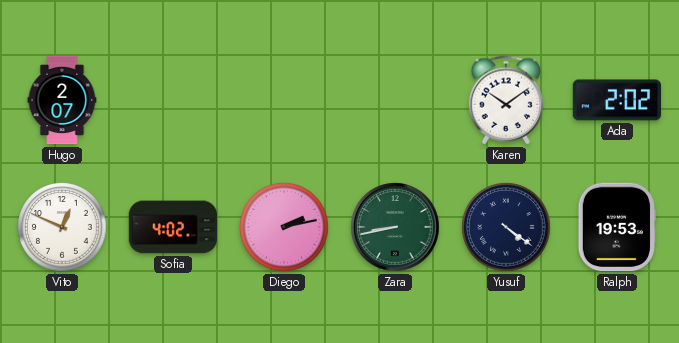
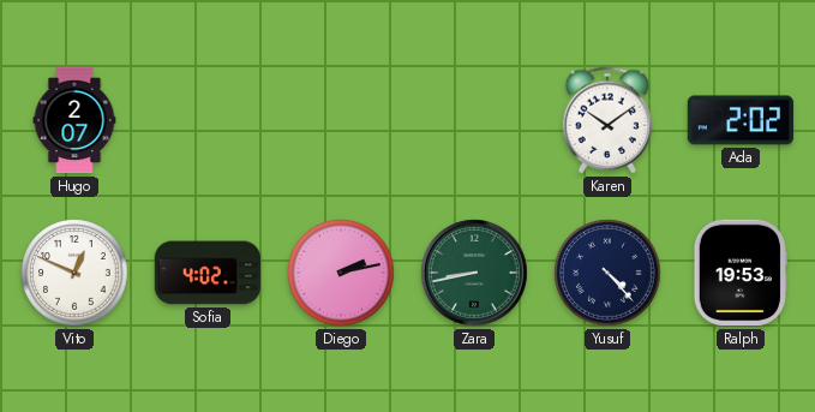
Yusuf: 4:21 -> 4:23
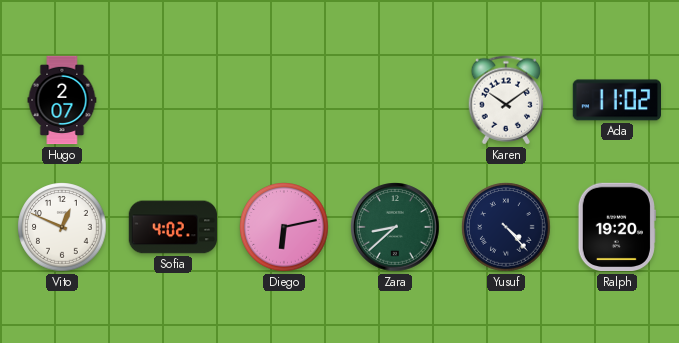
Ada: 2:02 -> 11:02
Diego: 2:13 -> 6:13
Zara: 8:43 -> 8:38
Ralph: 19:53 -> 19:20
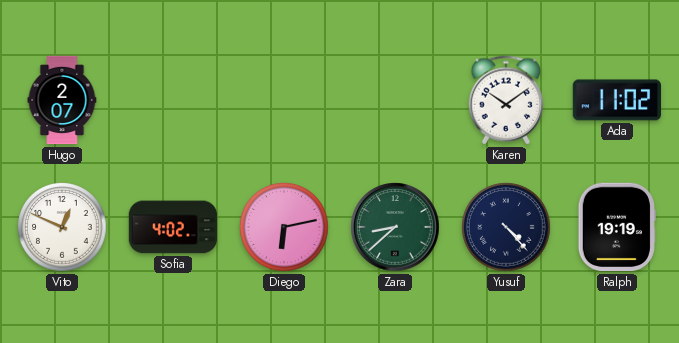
Ralph: 19:20 -> 19:19
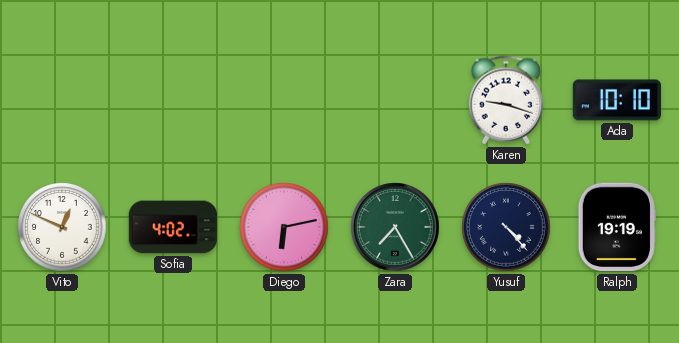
Hugo: 2:07 -> none
Karen: 10:09 -> 9:18
Ada: 11:02 -> 10:10
Zara: 8:38 -> 7:25
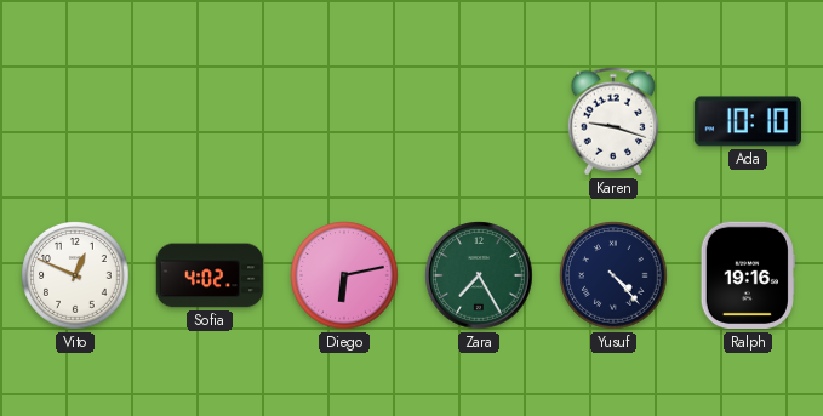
Ralph: 19:19 -> 19:16
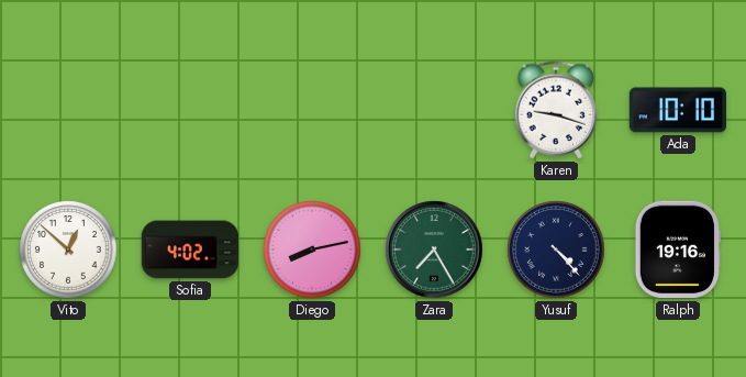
Vito: 12:49 -> 12:52
Diego: 6:13 -> 8:13
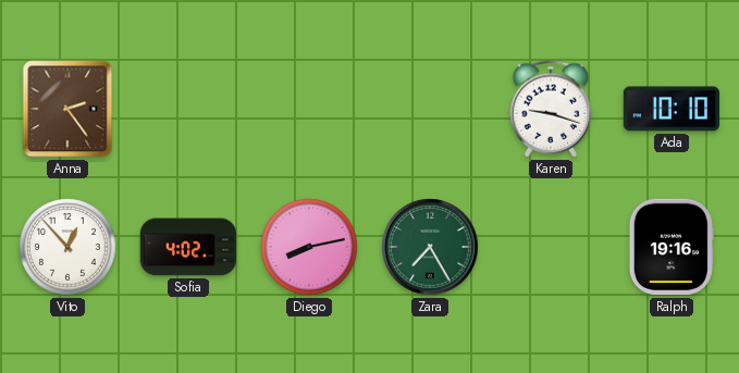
Anna: none -> 2:24
Vito: 12:52 -> 12:53
Yusuf: 4:23 -> none
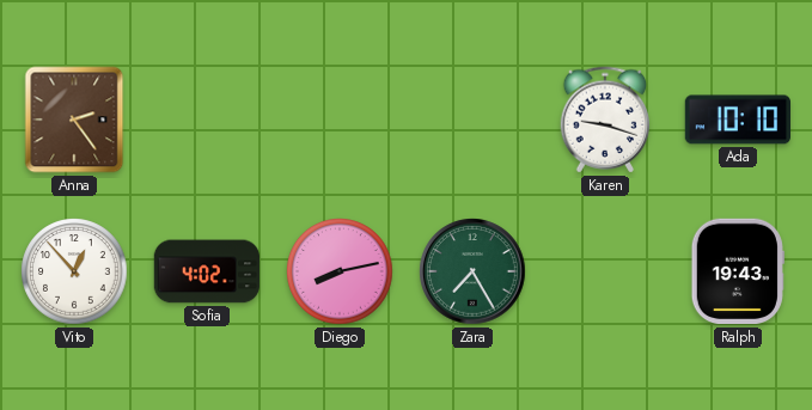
Ralph: 19:16 -> 19:43
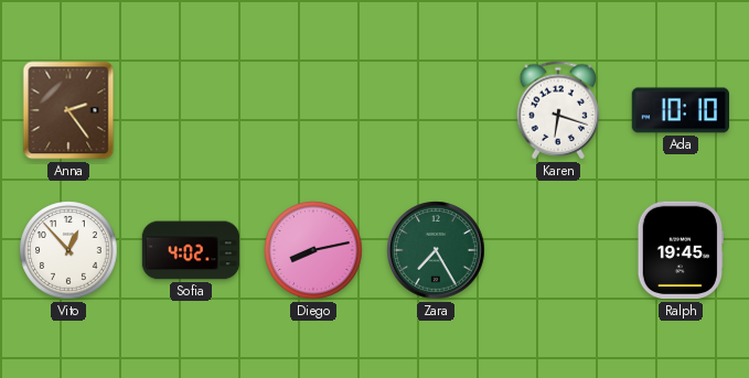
Karen: 9:18 -> 6:18
Ralph: 19:43 -> 19:45
